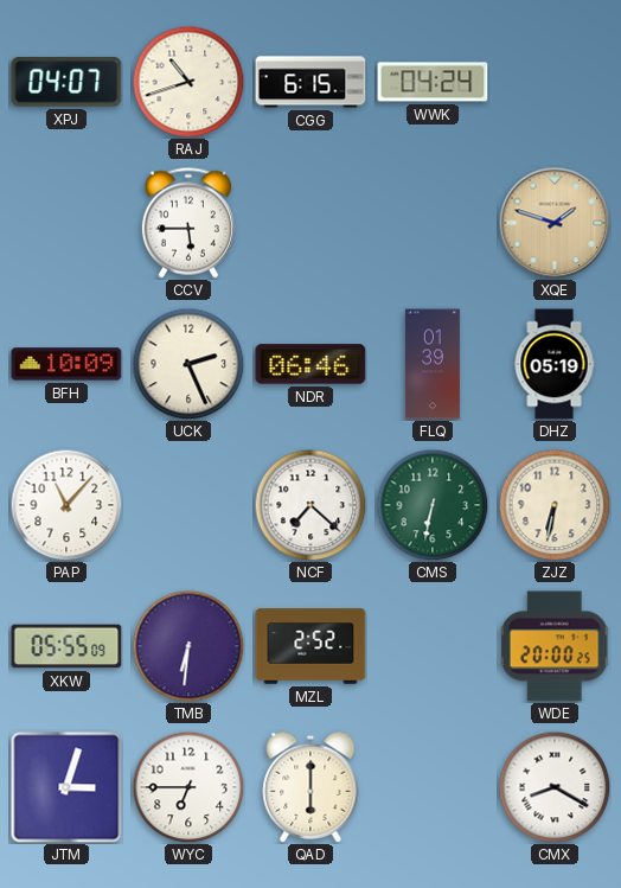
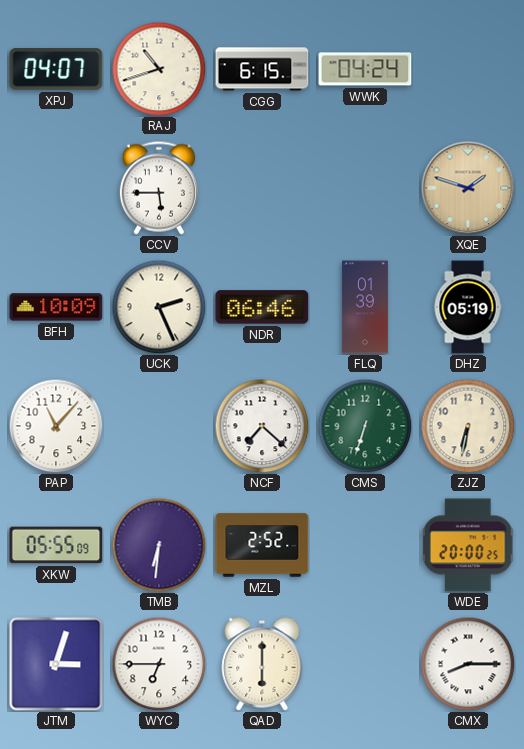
CMS: 6:32 -> 6:33
CMX: 8:20 -> 8:15
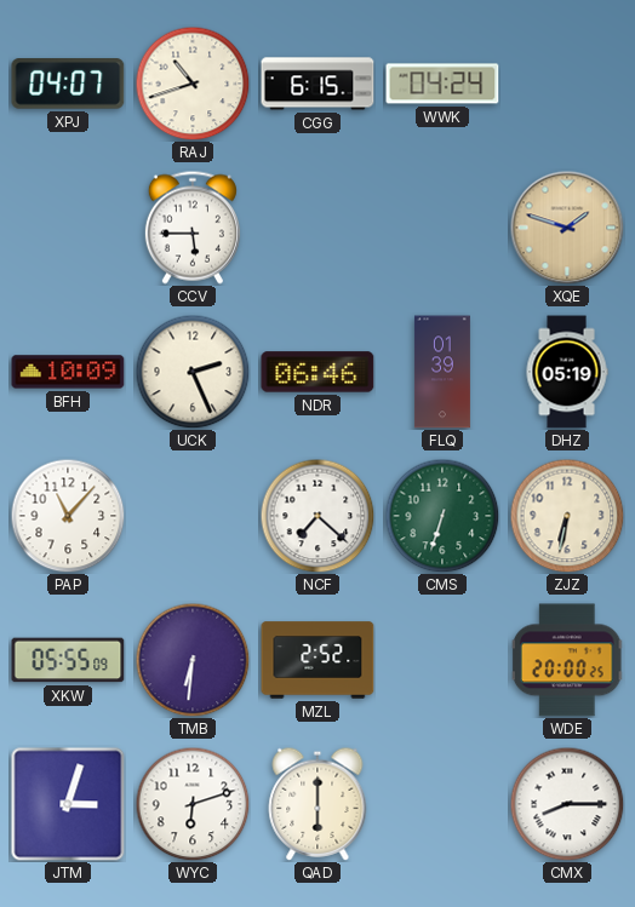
WYC: 6:45 -> 6:12
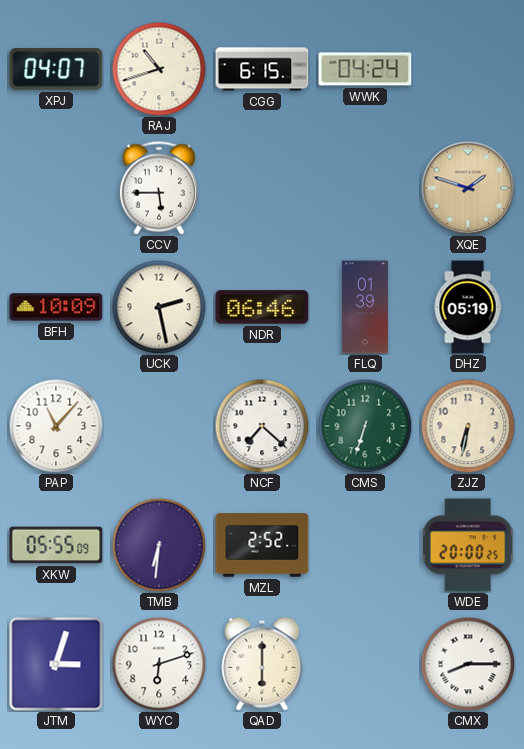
UCK: 2:26 -> 2:28
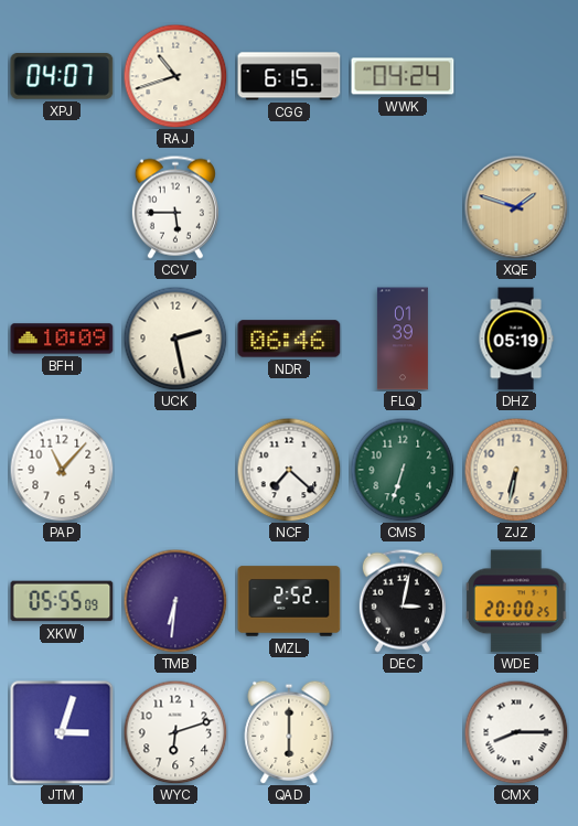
DEC: none -> 3:02
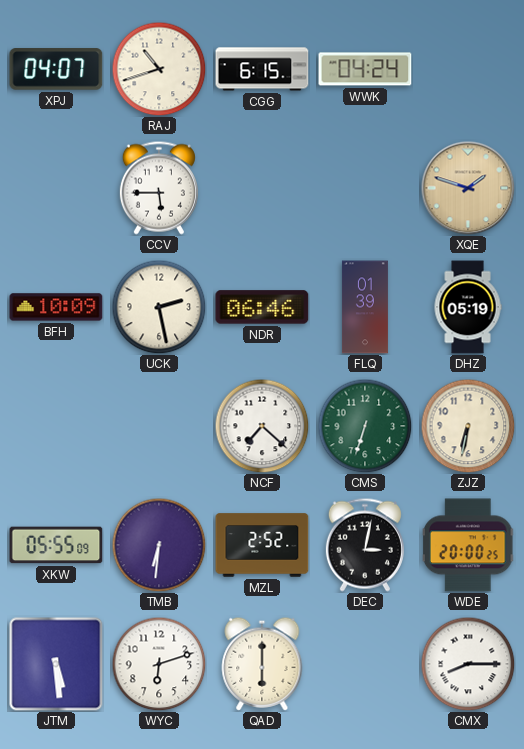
PAP: 11:07 -> none
JTM: 3:03 -> 5:29
